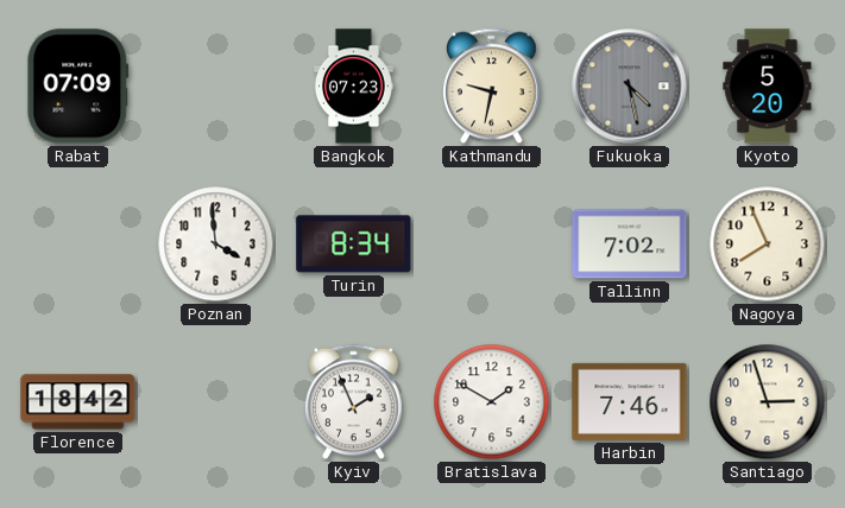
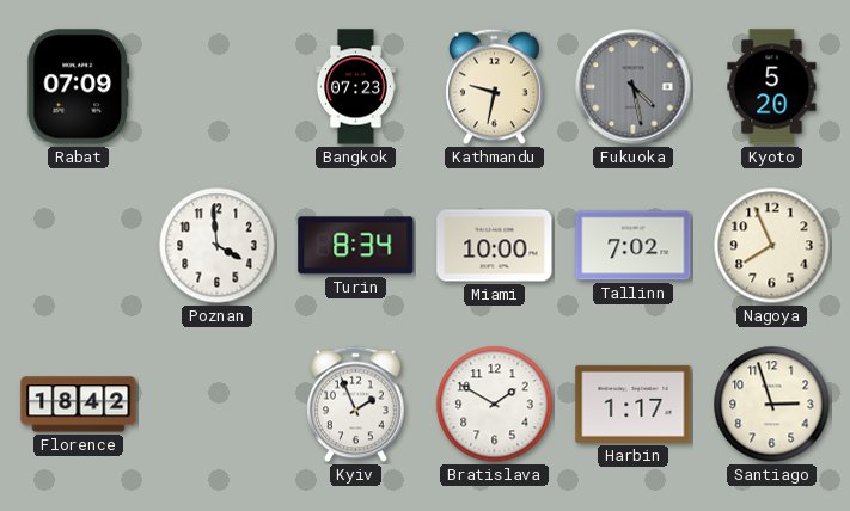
Miami: none -> 10:00
Harbin: 7:46 -> 1:17
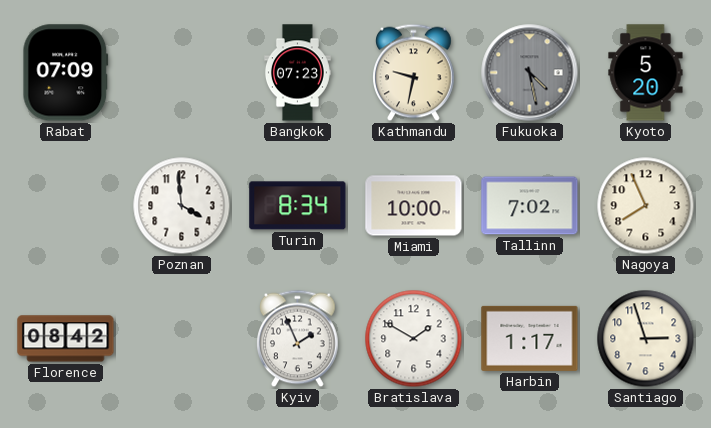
Florence: 18:42 -> 08:42
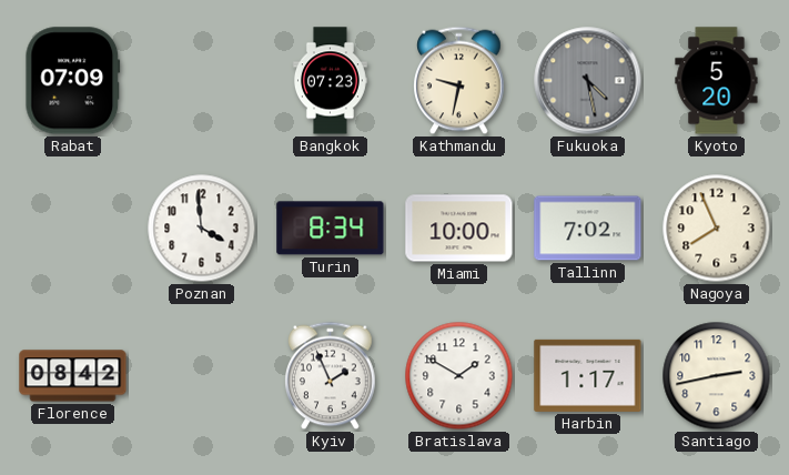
Santiago: 2:57 -> 2:43
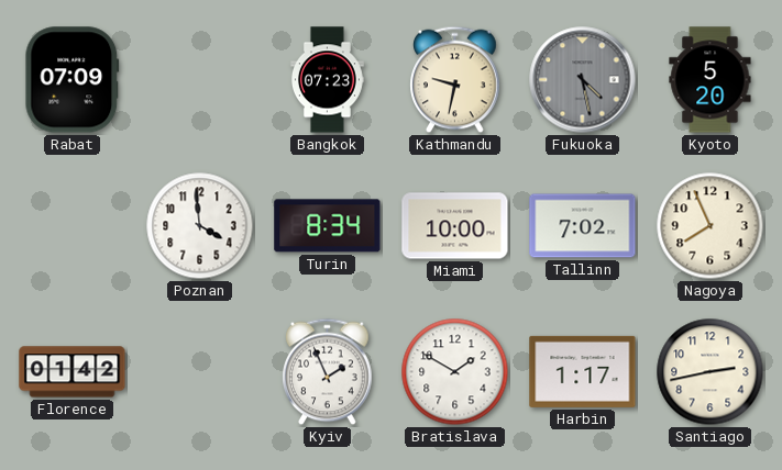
Florence: 08:42 -> 01:42
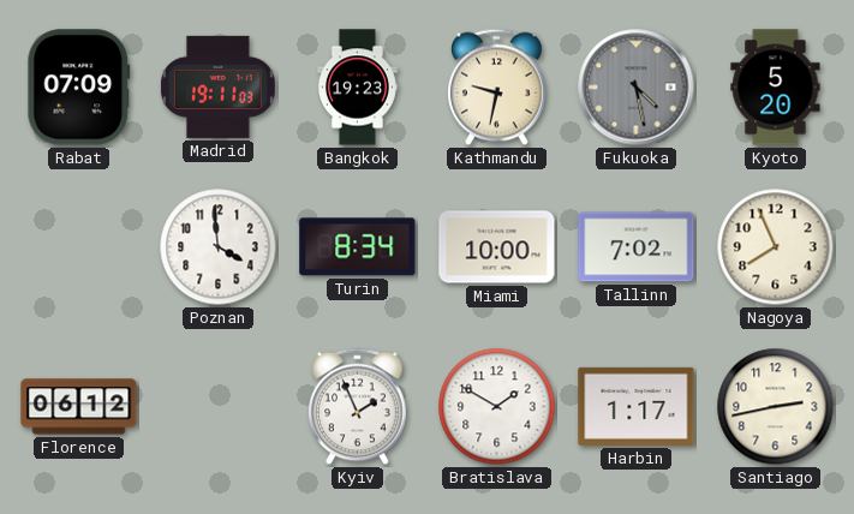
Madrid: none -> 19:11
Bangkok: 07:23 -> 19:23
Florence: 01:42 -> 06:12
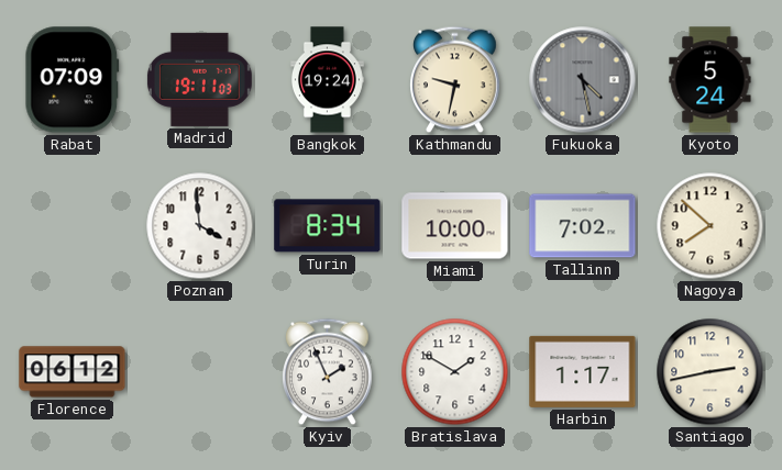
Bangkok: 19:23 -> 19:24
Kyoto: 5:20 -> 5:24
Nagoya: 7:56 -> 7:52
